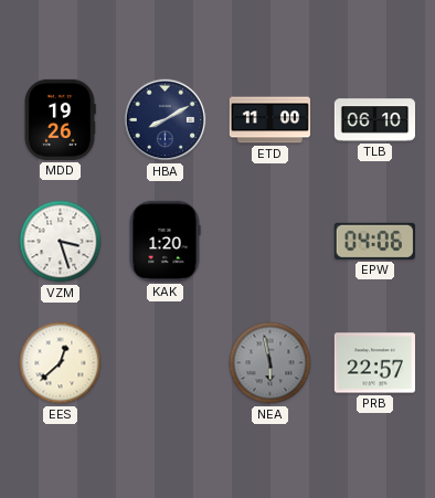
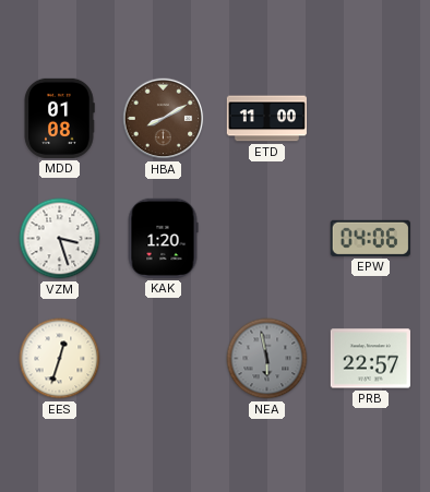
MDD: 19:26 -> 01:08
HBA dial: navy -> brown
TLB: 06:10 -> none
EES: 12:38 -> 12:33
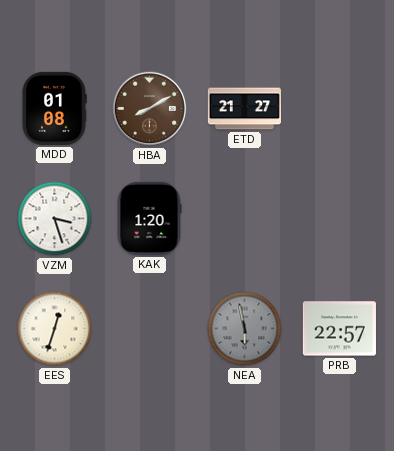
ETD: 11:00 -> 21:27
EPW: 04:06 -> none
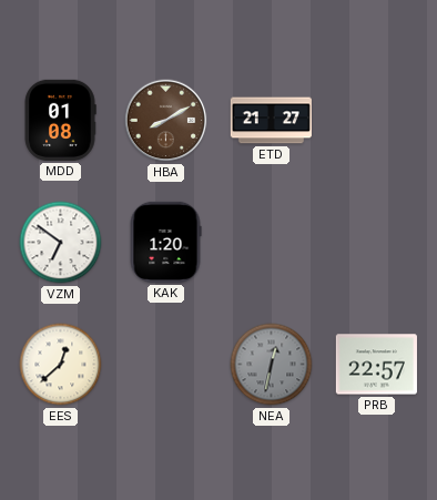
VZM: 3:27 -> 6:51
EES: 12:33 -> 12:38
NEA: 5:58 -> 12:32
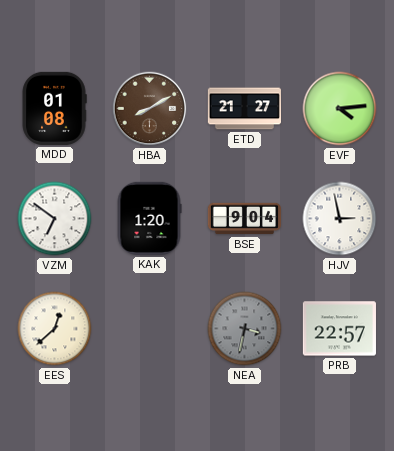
EVF: none -> 4:14
BSE: none -> 9:04
HJV: none -> 2:58
NEA: 12:32 -> 3:32
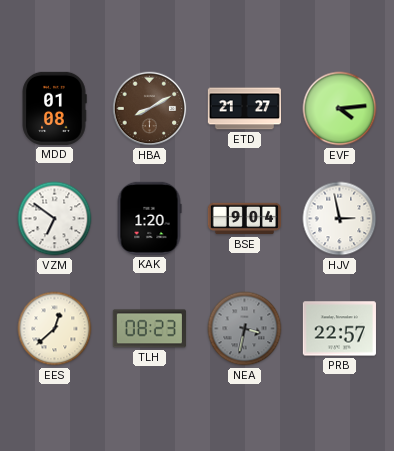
TLH: none -> 08:23
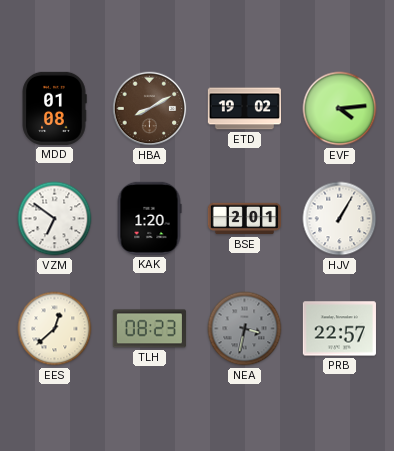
ETD: 21:27 -> 19:02
BSE: 9:04 -> 2:01
HJV: 2:58 -> 1:05
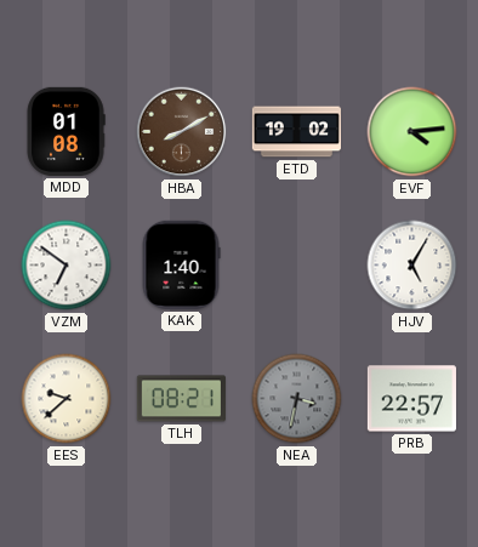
KAK: 1:20 -> 1:40
BSE: 2:01 -> none
HJV: 1:05 -> 5:05
EES: 12:38 -> 9:38
TLH: 08:23 -> 08:21
